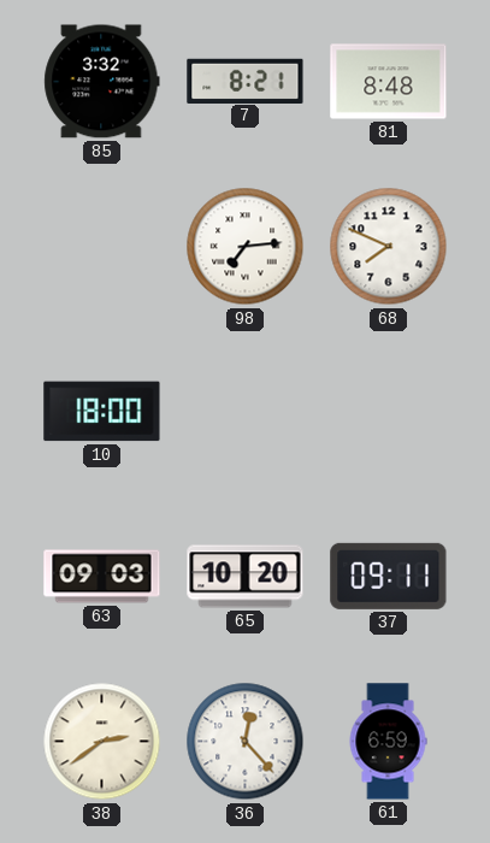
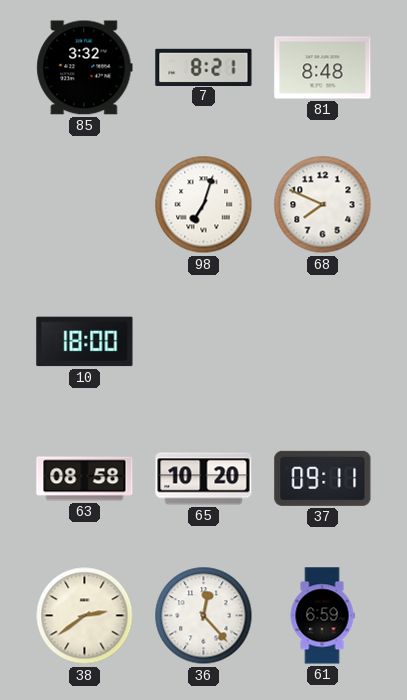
98: 7:14 -> 7:03
63: 09:03 -> 08:58
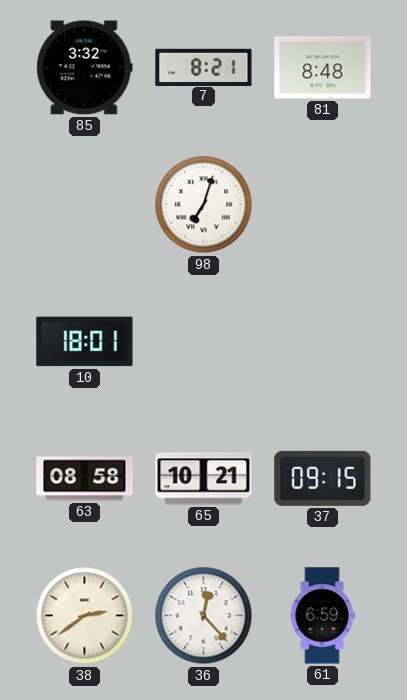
68: 7:49 -> none
10: 18:00 -> 18:01
65: 10:20 -> 10:21
37: 09:11 -> 09:15
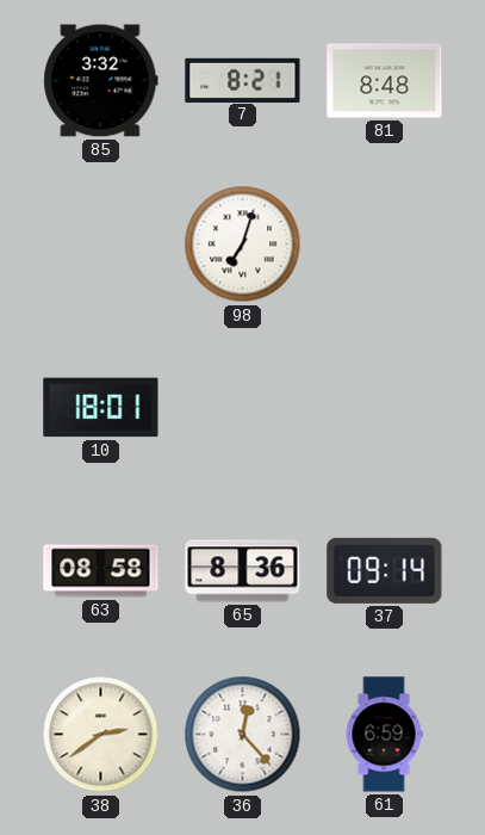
65: 10:21 -> 8:36
37: 09:15 -> 09:14
